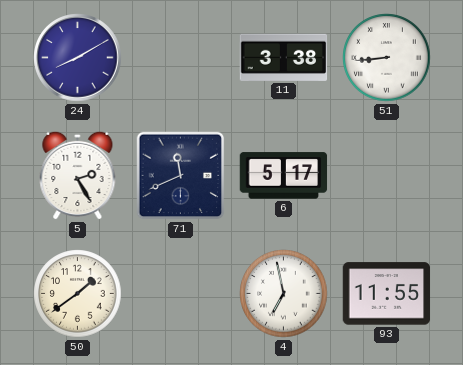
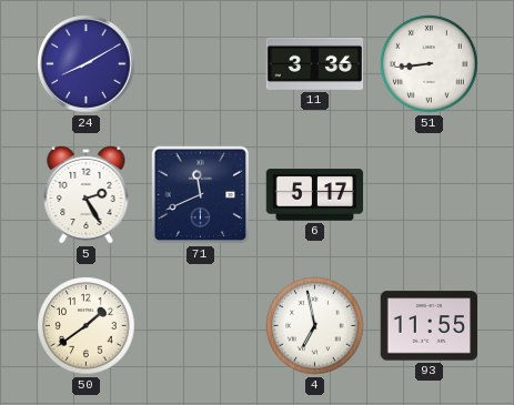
11: 3:38 -> 3:36
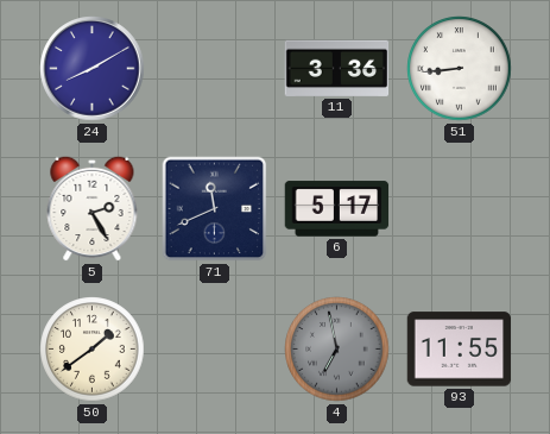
4 dial: white -> grey
